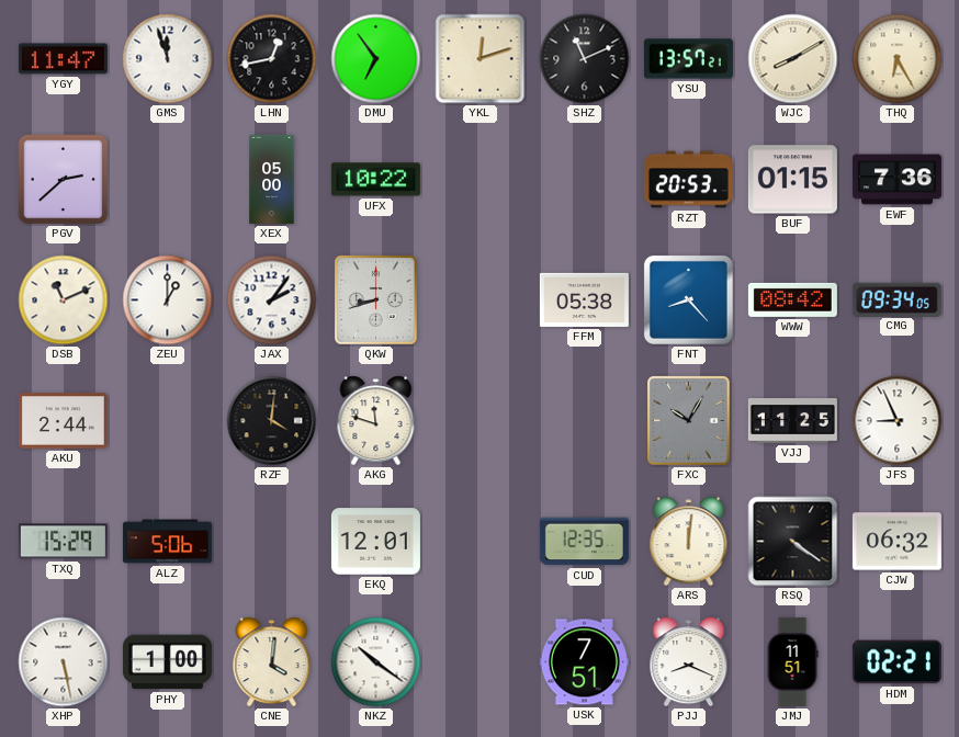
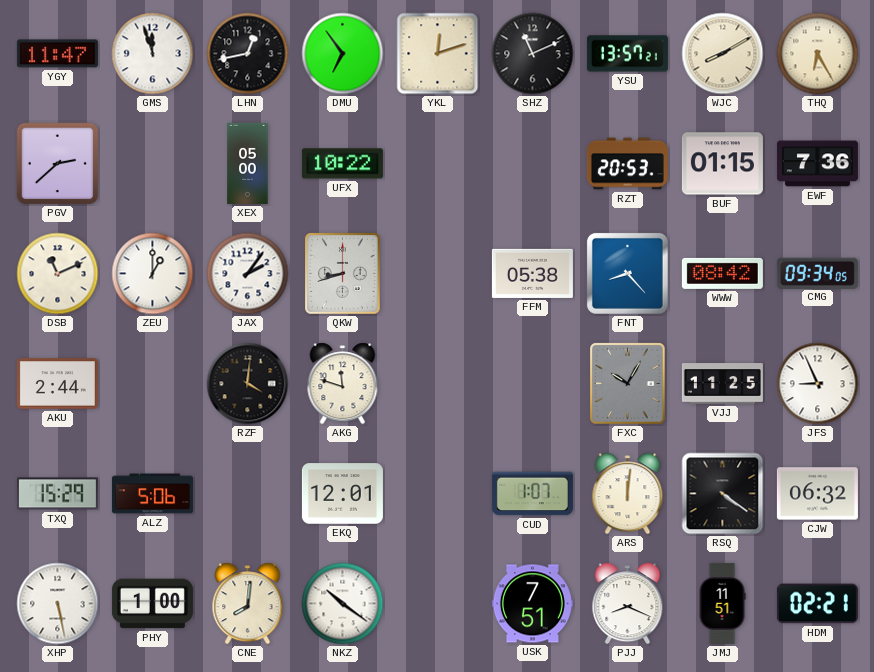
CUD: 12:35 -> 1:07
CNE: 4:01 -> 8:01
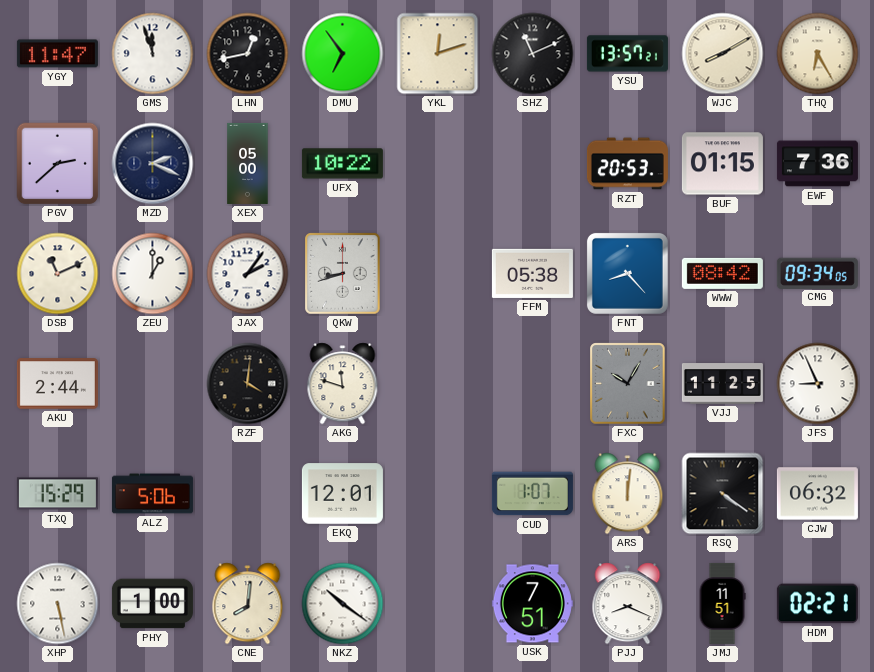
MZD: none -> 2:19
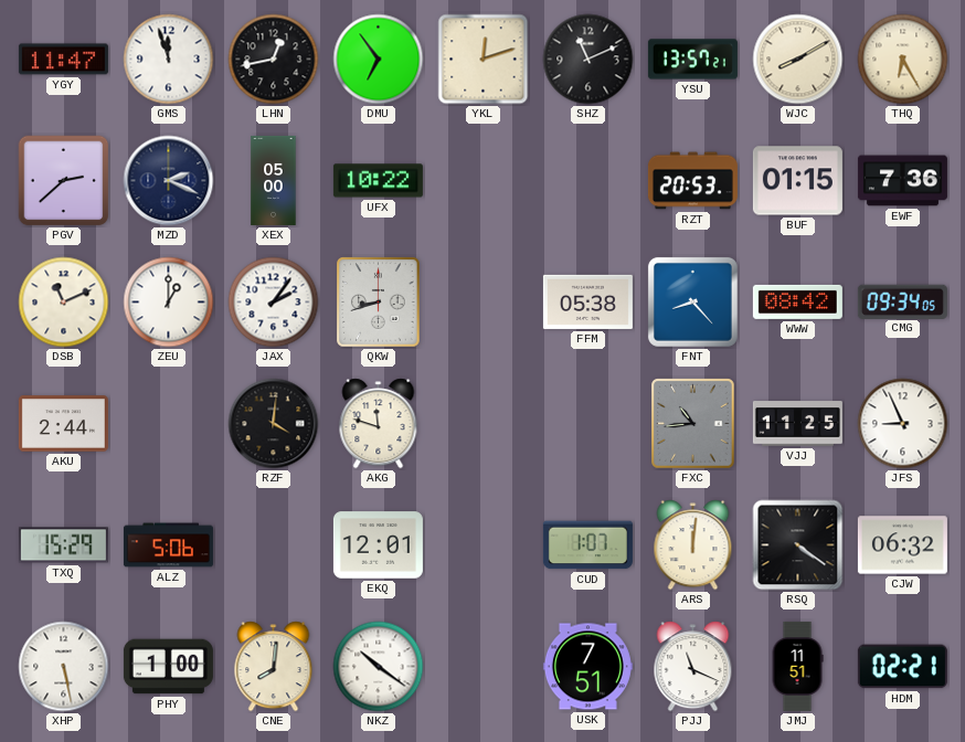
FXC: 10:05 -> 10:44
PJJ: 8:19 -> 11:19
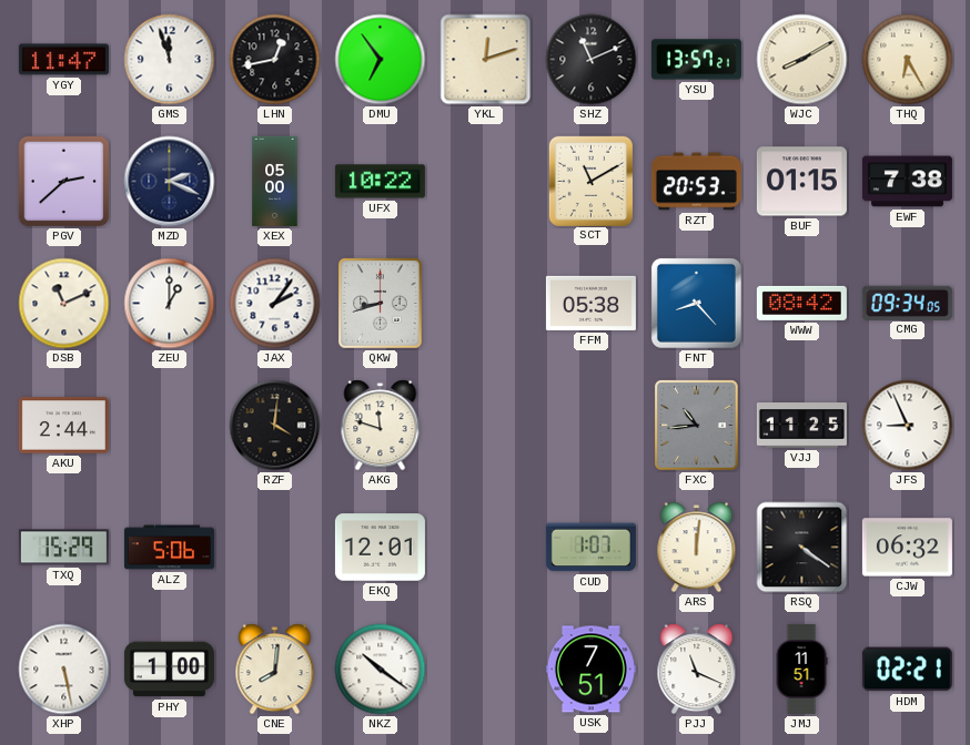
SCT: none -> 11:10
EWF: 7:36 -> 7:38
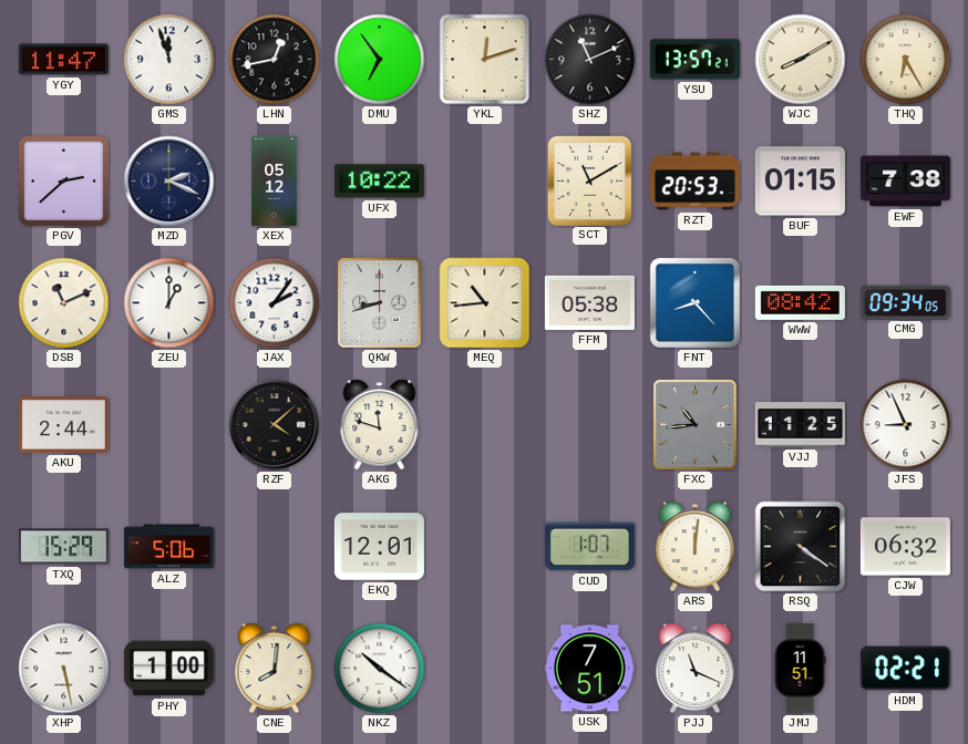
XEX: 05:00 -> 05:12
MEQ: none -> 10:44
RZF: 4:01 -> 4:08
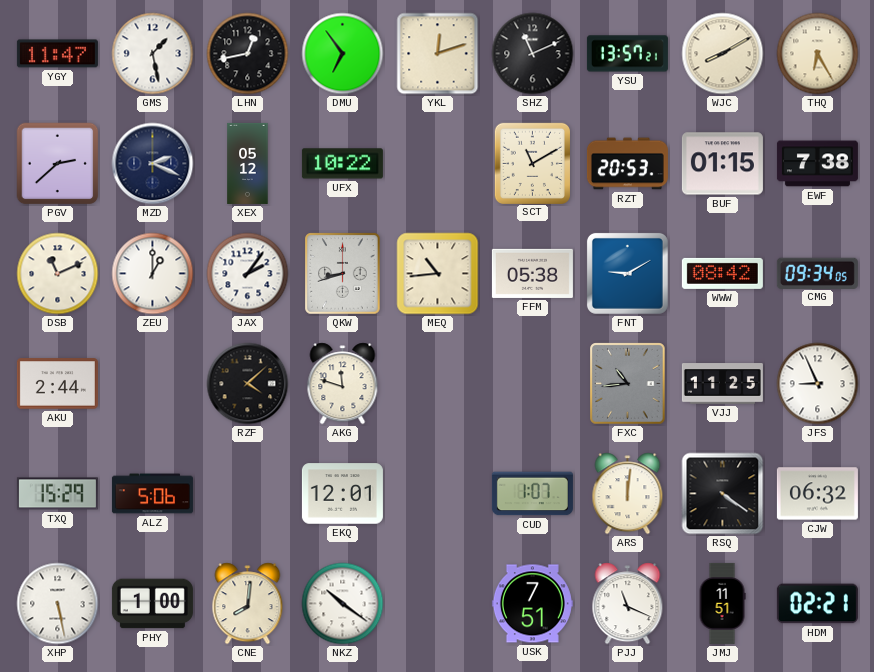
GMS: 11:57 -> 1:28
FNT: 8:23 -> 9:10
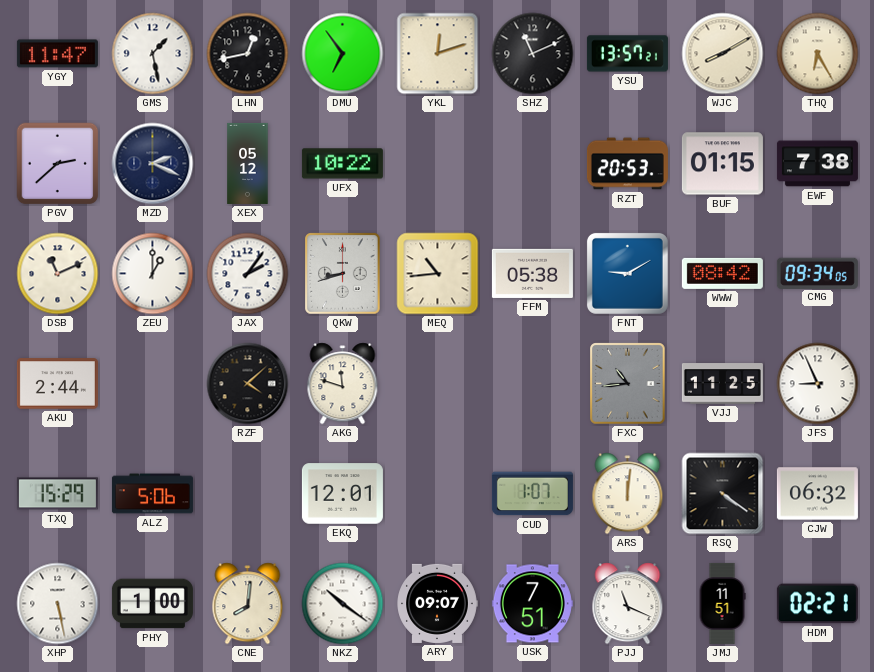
SCT: 11:10 -> none
ARY: none -> 09:07
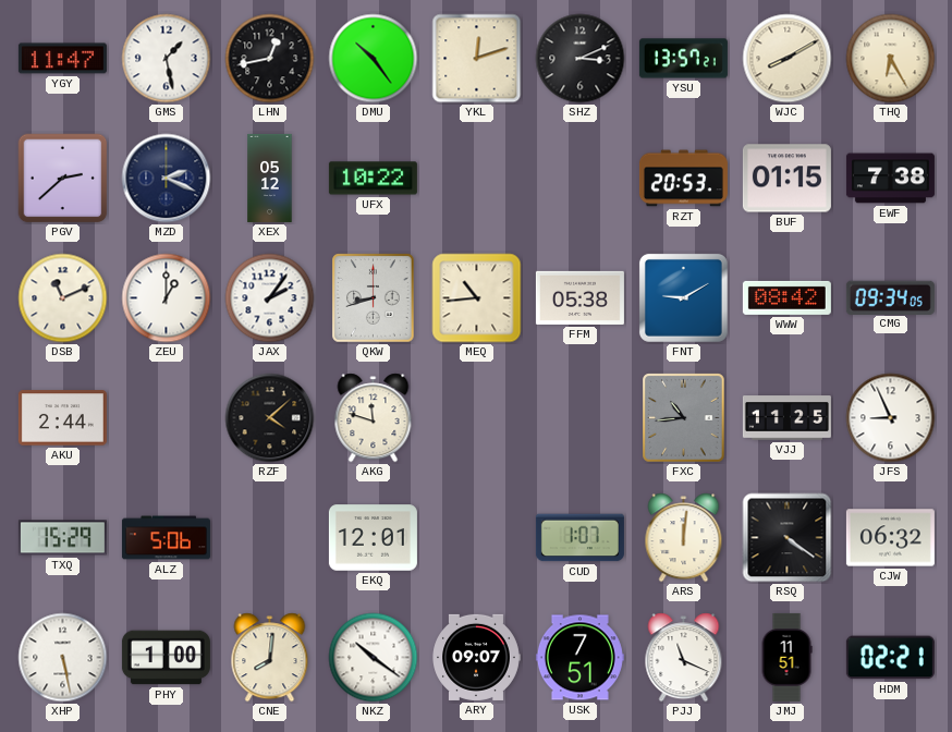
DMU: 6:54 -> 10:24
SHZ: 11:11 -> 3:11
